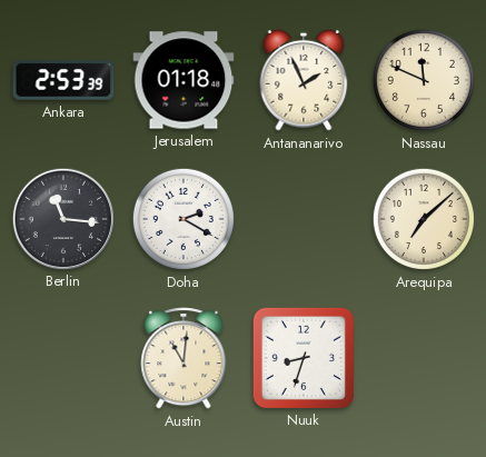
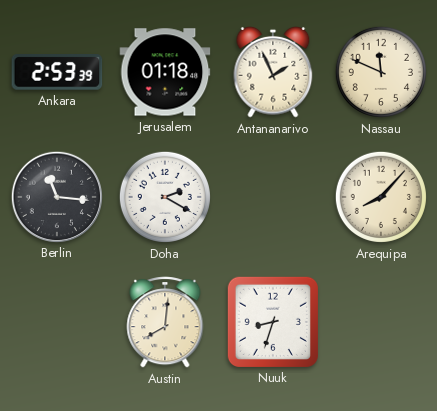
Arequipa: 7:08 -> 8:07
Austin: 11:01 -> 8:01
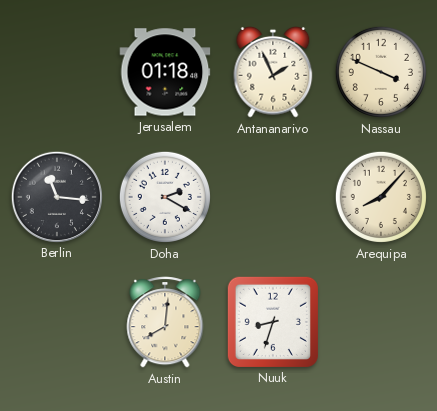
Ankara: 2:53 -> none
Nassau: 11:49 -> 3:49
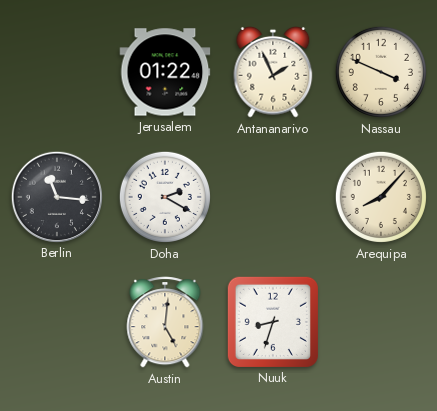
Jerusalem: 01:18 -> 01:22
Austin: 8:01 -> 5:01
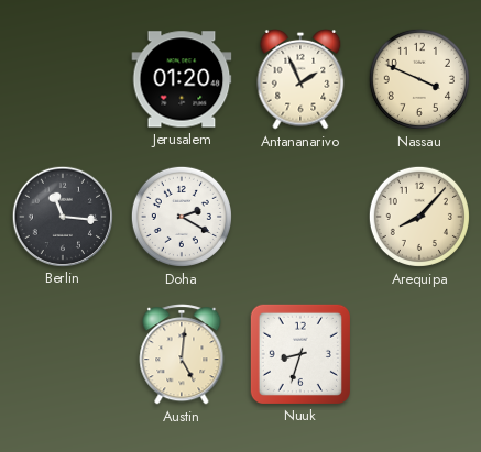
Jerusalem: 01:22 -> 01:20
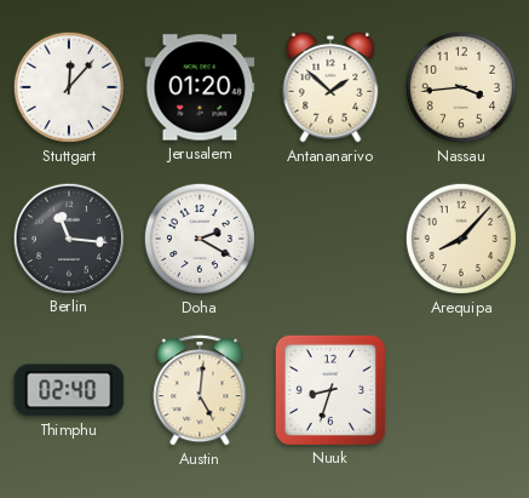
Stuttgart: none -> 12:07
Antananarivo: 1:56 -> 1:52
Nassau: 3:49 -> 3:44
Thimphu: none -> 02:40
